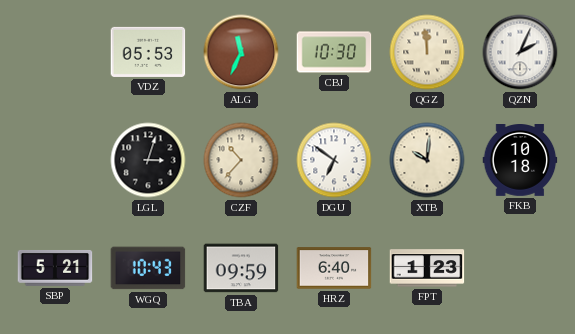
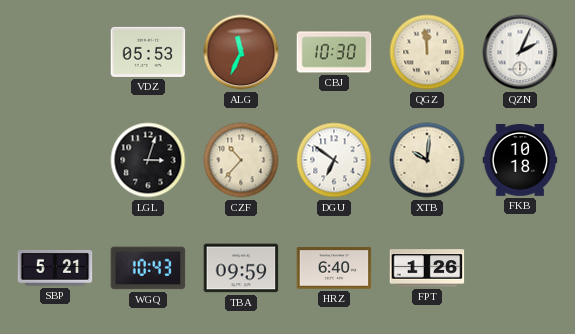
FPT: 1:23 -> 1:26
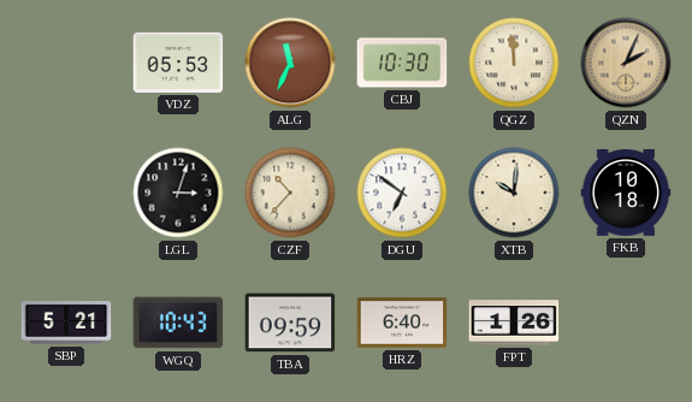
QZN dial: white -> champagne
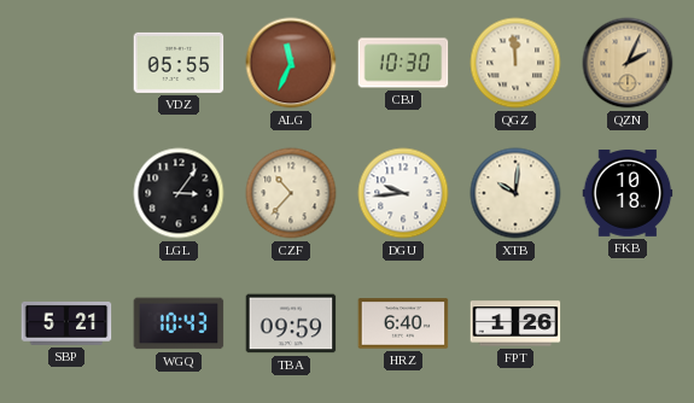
VDZ: 05:53 -> 05:55
LGL: 3:03 -> 3:06
DGU: 6:51 -> 9:44
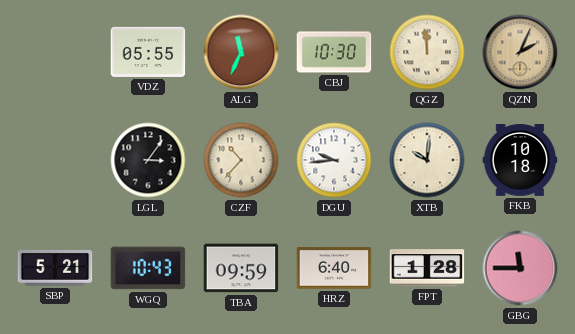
FPT: 1:26 -> 1:28
GBG: none -> 11:45
